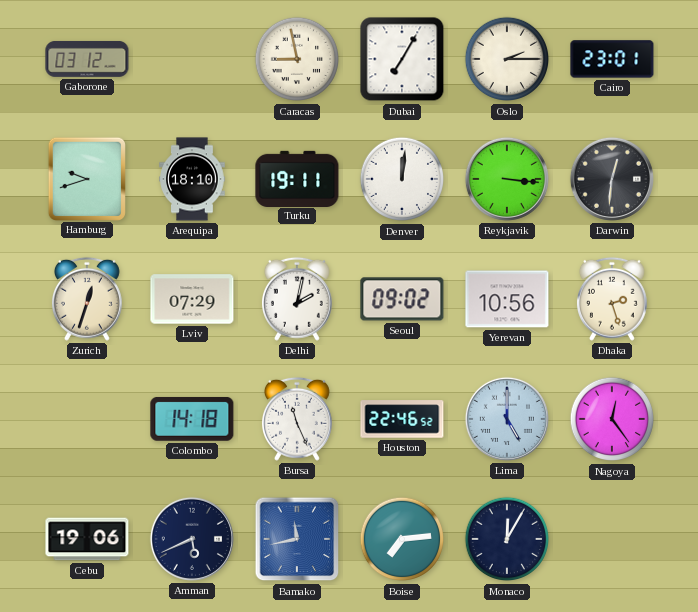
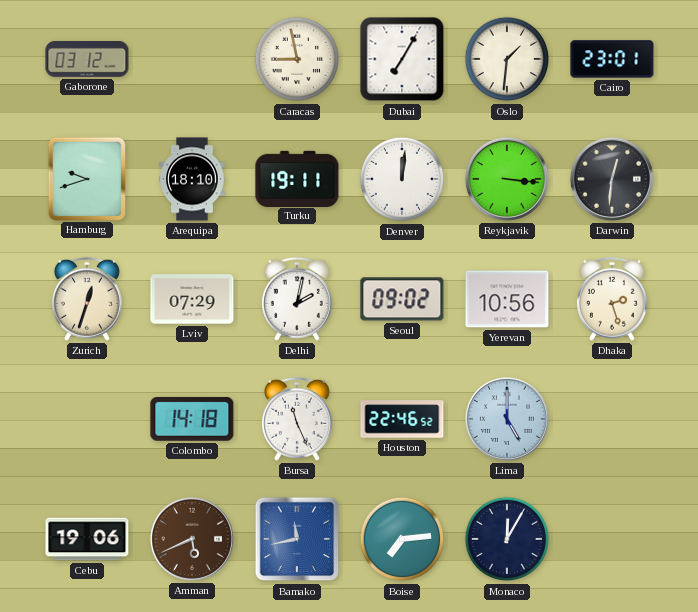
Oslo: 2:15 -> 1:31
Nagoya: 12:24 -> none
Amman dial: navy -> brown
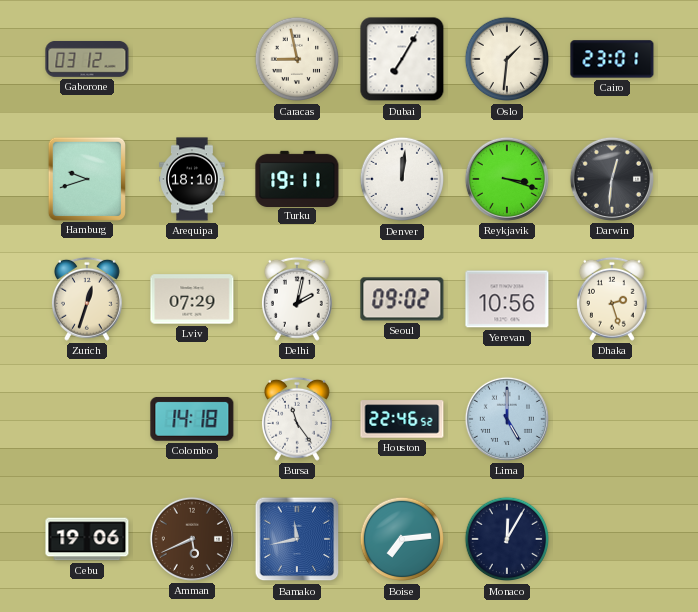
Reykjavik: 3:16 -> 3:18
Bursa: 11:26 -> 11:24
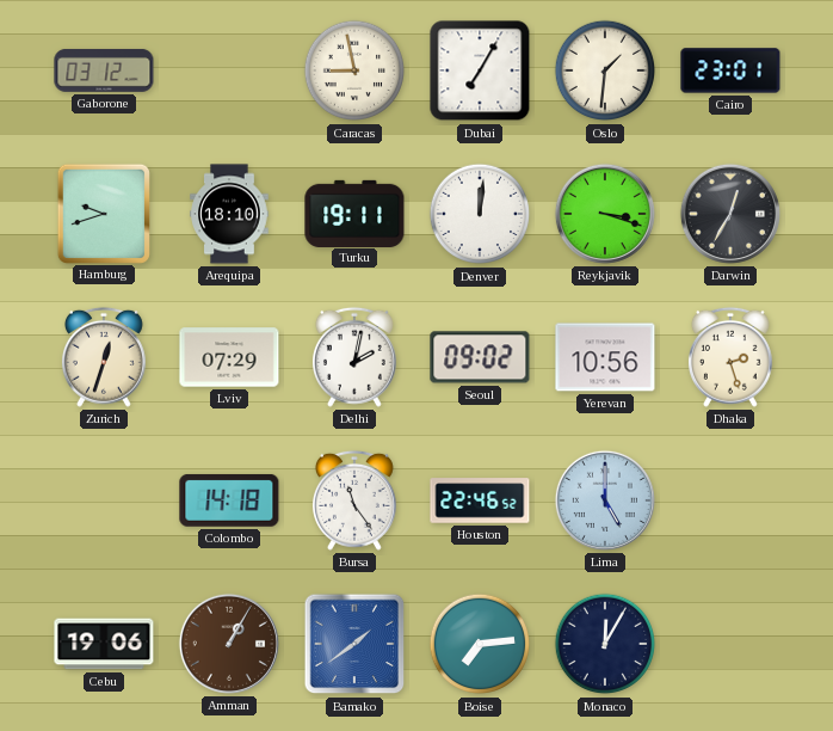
Darwin: 12:31 -> 12:35
Amman: 5:41 -> 1:05
Bamako: 11:43 -> 1:39
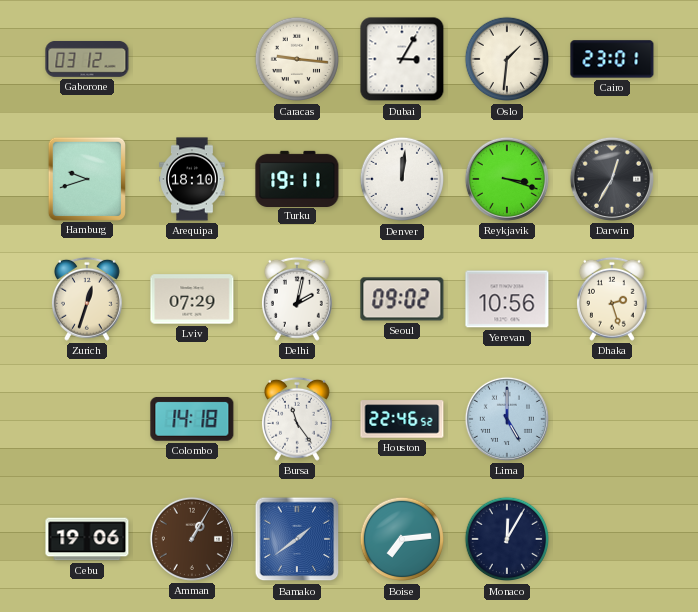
Caracas: 8:58 -> 9:16
Dubai: 7:05 -> 3:05
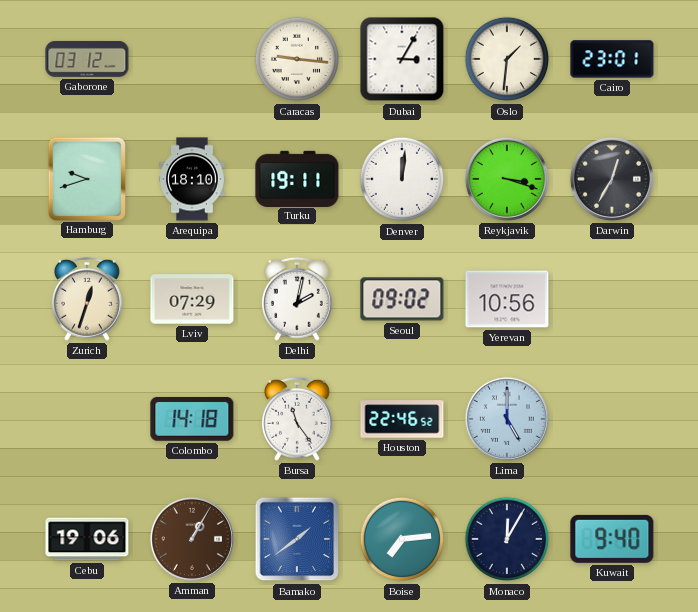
Dhaka: 2:27 -> none
Kuwait: none -> 9:40
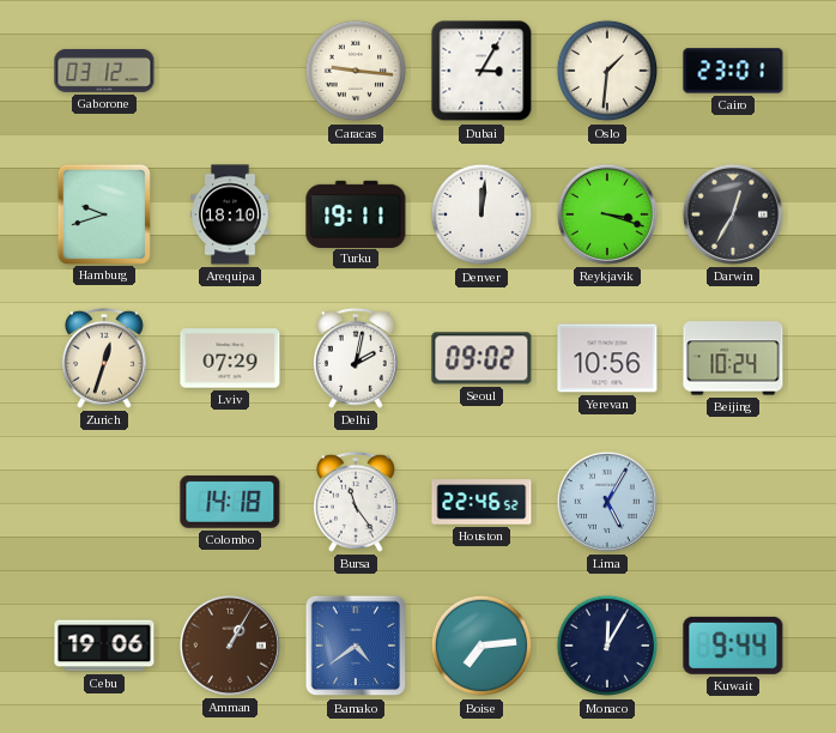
Beijing: none -> 10:24
Lima: 5:00 -> 5:05
Bamako: 1:39 -> 4:39
Kuwait: 9:40 -> 9:44
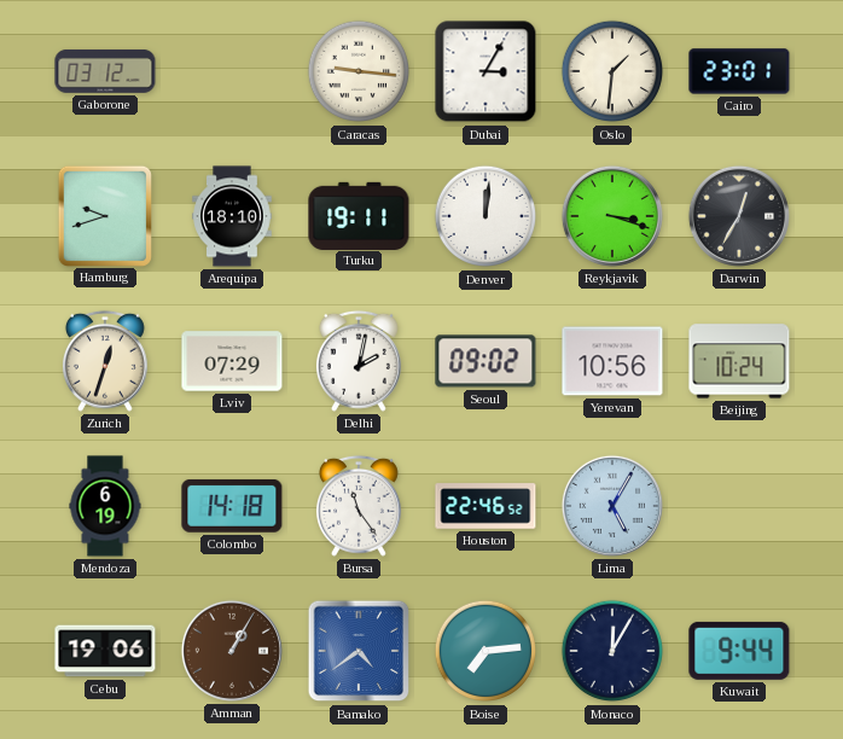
Mendoza: none -> 6:19
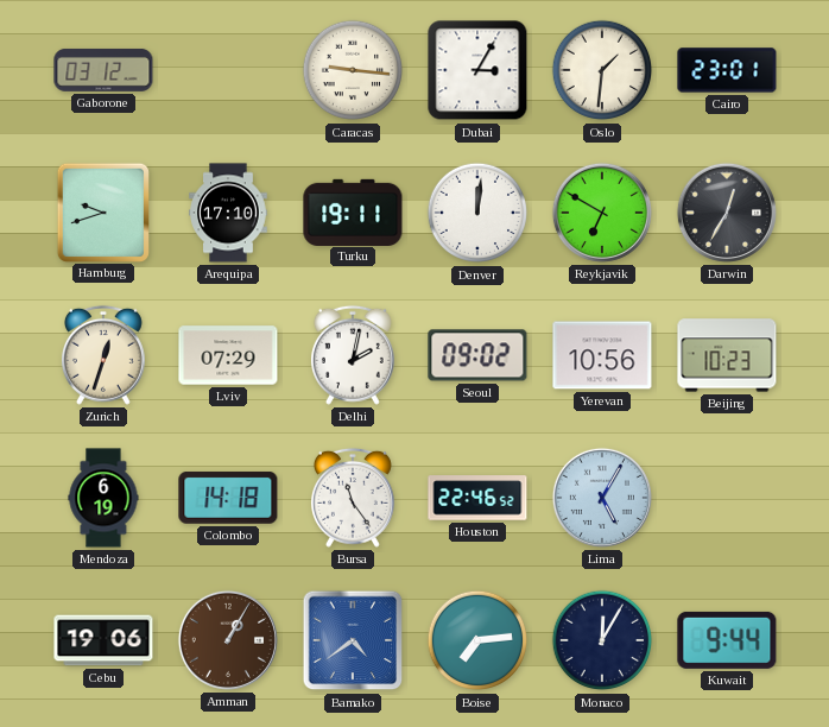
Arequipa: 18:10 -> 17:10
Reykjavik: 3:18 -> 6:50
Beijing: 10:24 -> 10:23
